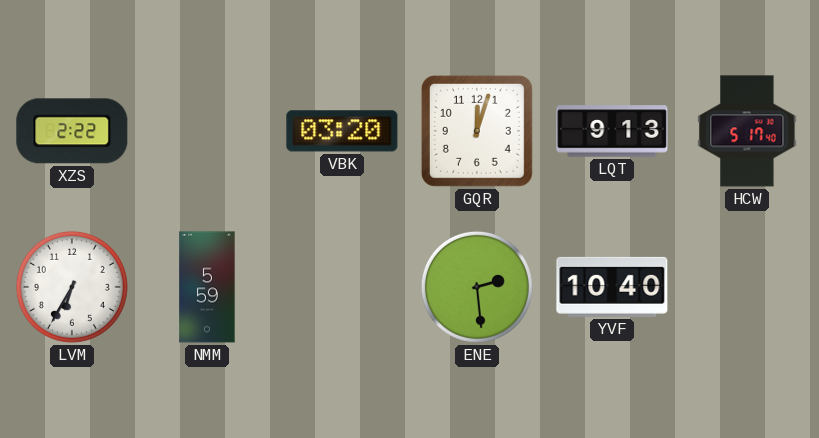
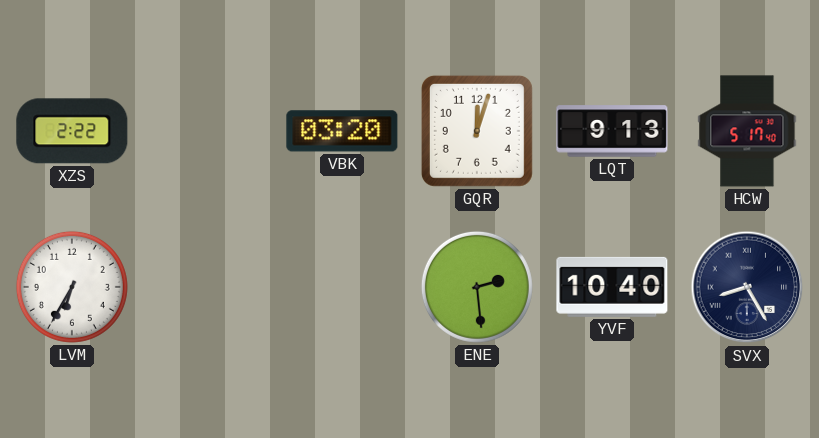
NMM: 5:59 -> none
SVX: none -> 8:25
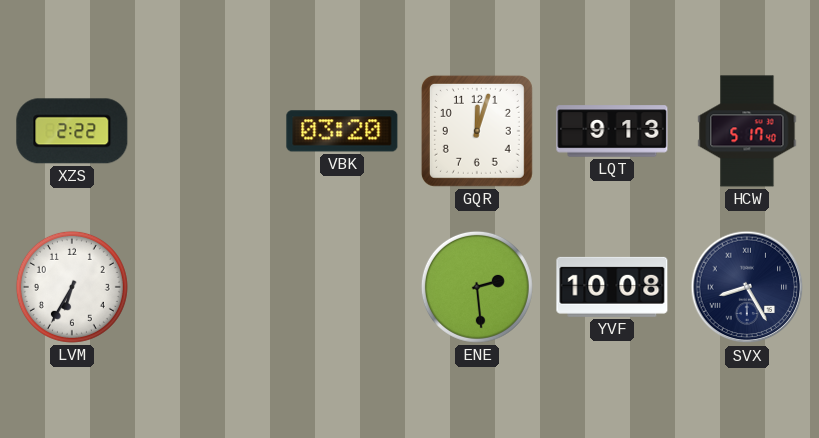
YVF: 10:40 -> 10:08
